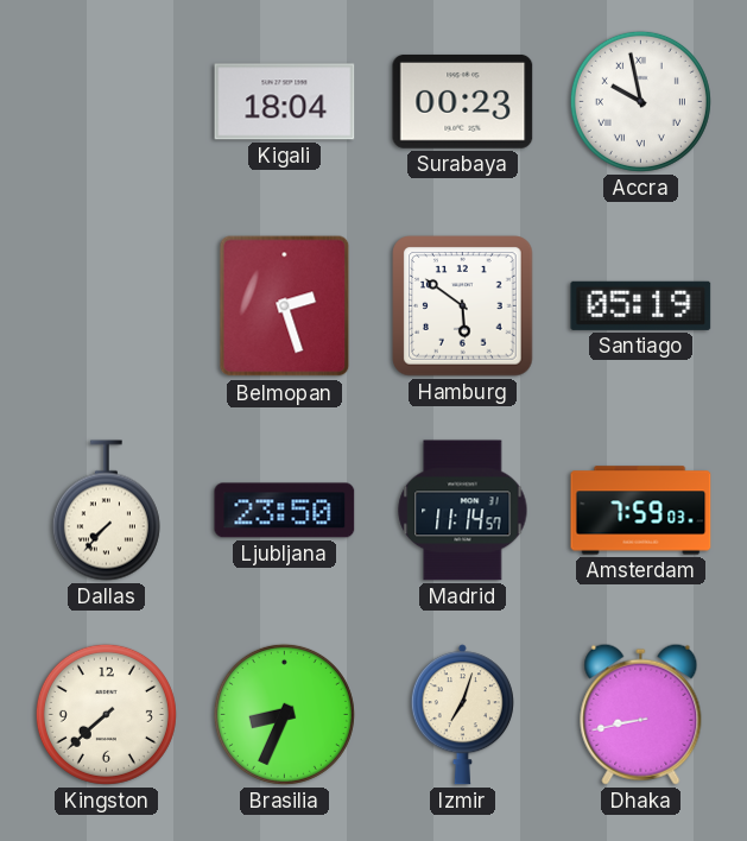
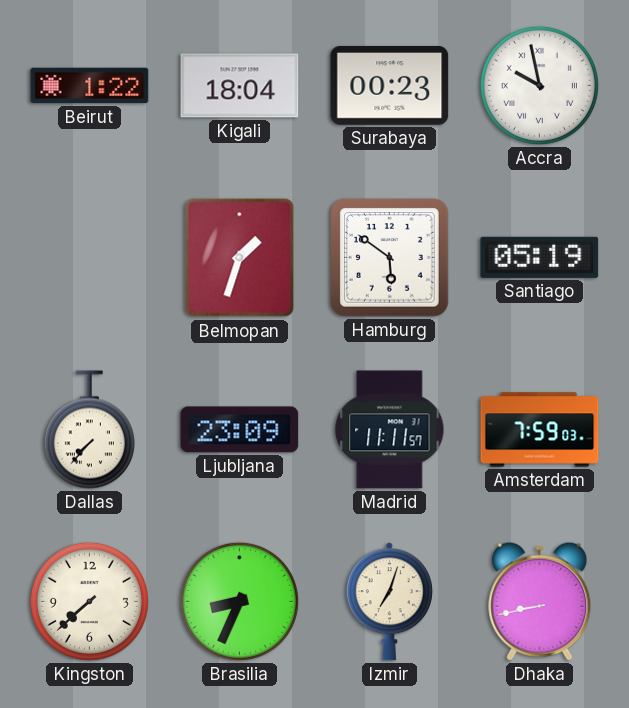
Beirut: none -> 1:22
Belmopan: 2:27 -> 1:33
Ljubljana: 23:50 -> 23:09
Madrid: 11:14 -> 11:11
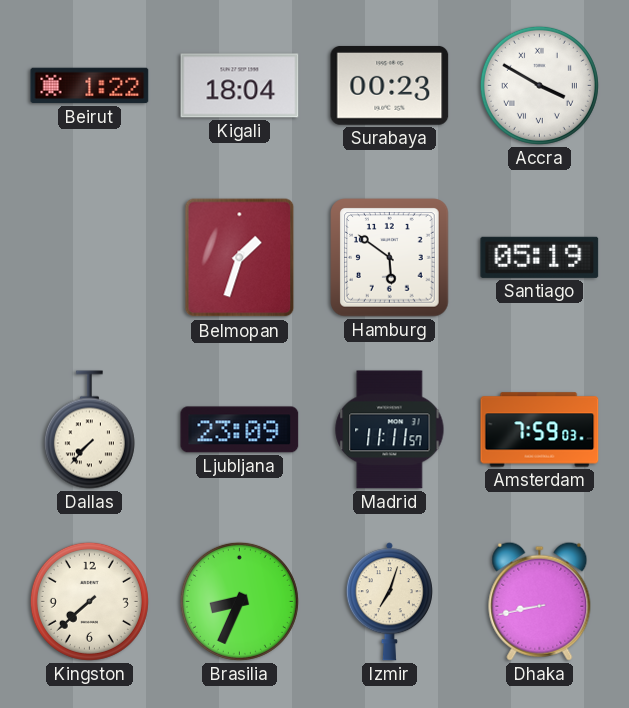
Accra: 9:58 -> 3:50
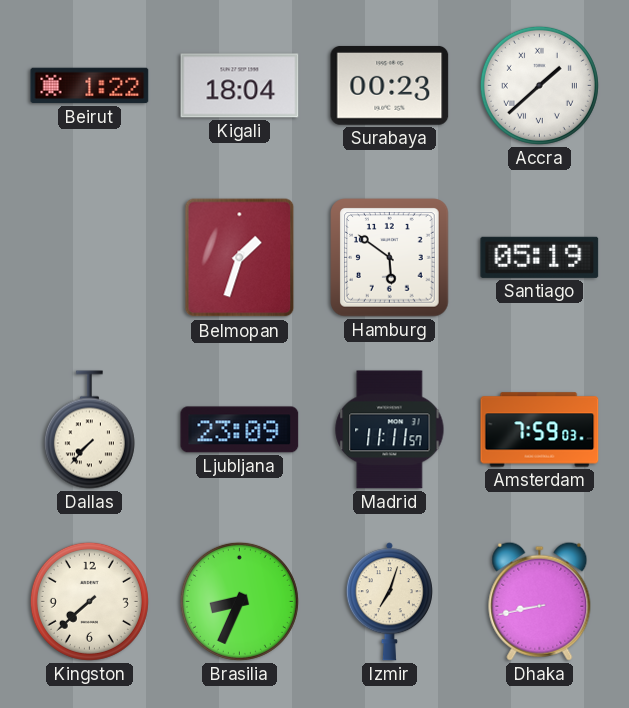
Accra: 3:50 -> 1:38
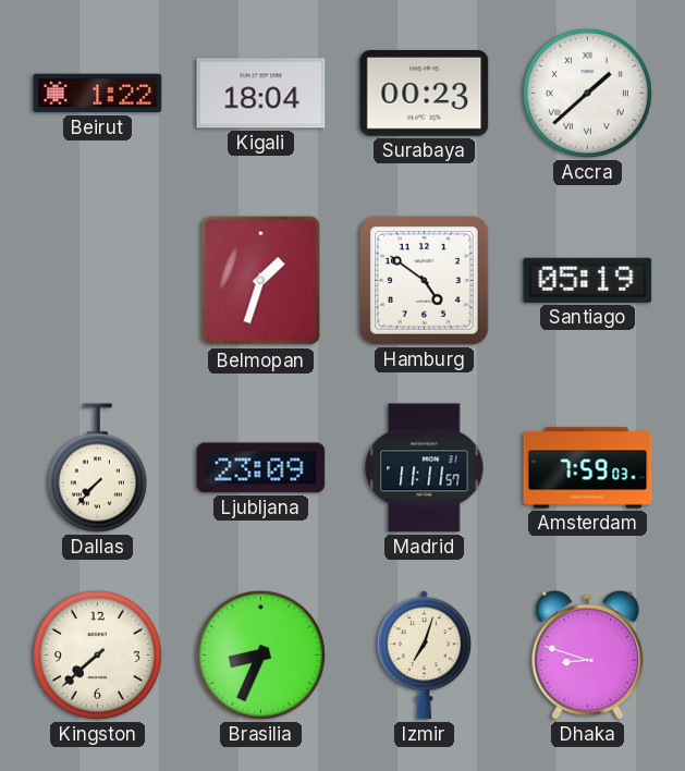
Hamburg: 5:51 -> 4:51
Dhaka: 8:43 -> 8:48
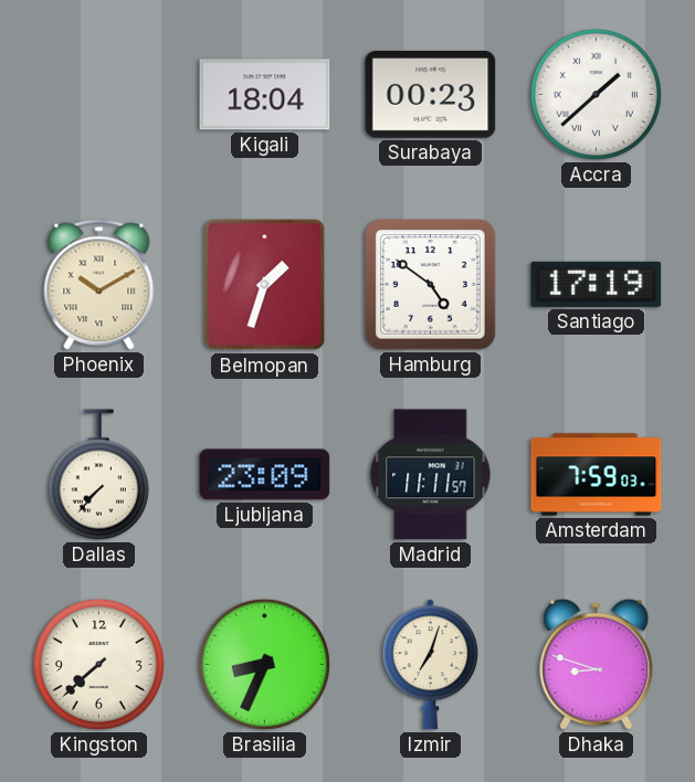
Beirut: 1:22 -> none
Phoenix: none -> 10:10
Santiago: 05:19 -> 17:19
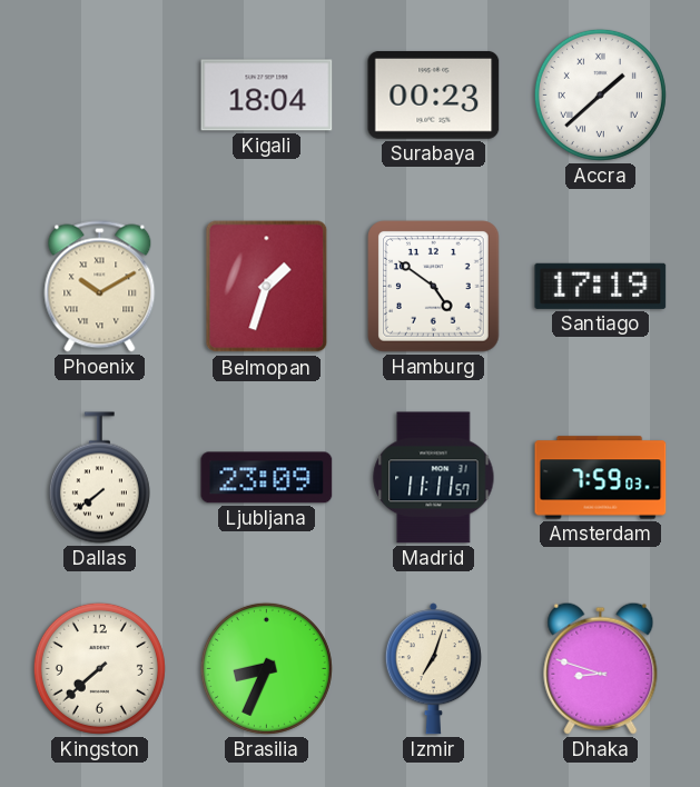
Dallas: 7:37 -> 7:39
